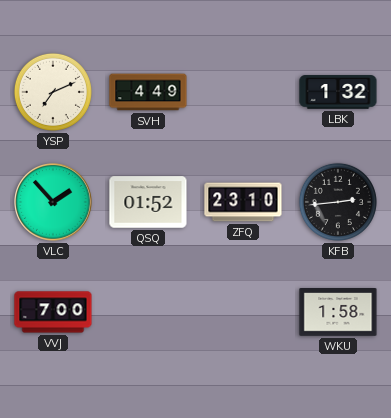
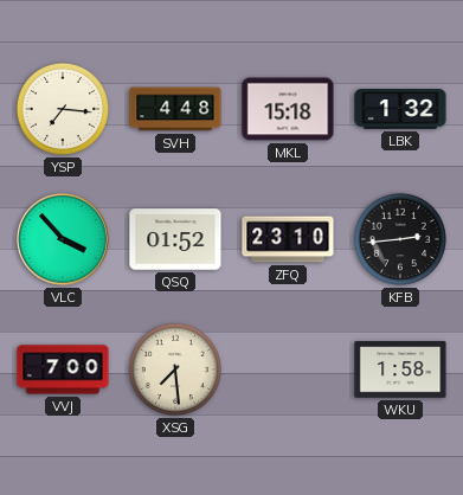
YSP: 7:11 -> 7:16
SVH: 4:49 -> 4:48
MKL: none -> 15:18
VLC: 1:53 -> 3:53
XSG: none -> 7:29
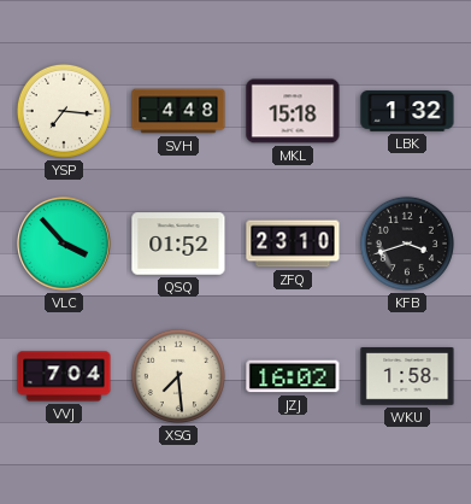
KFB: 2:44 -> 3:42
VVJ: 7:00 -> 7:04
JZJ: none -> 16:02
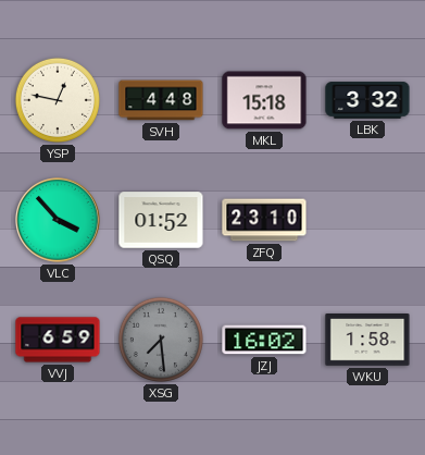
YSP: 7:16 -> 12:47
LBK: 1:32 -> 3:32
KFB: 3:42 -> none
VVJ: 7:04 -> 6:59
XSG dial: cream -> grey
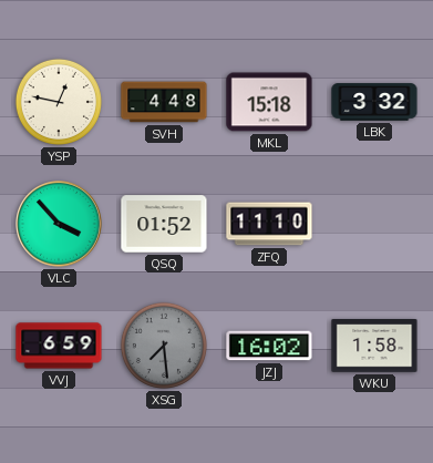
ZFQ: 23:10 -> 11:10
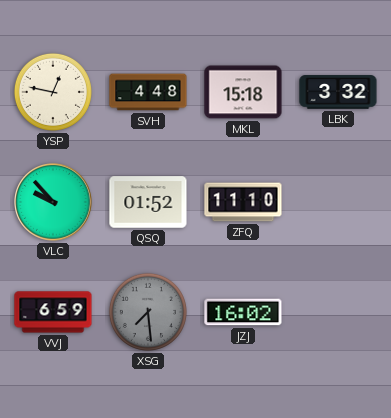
VLC: 3:53 -> 9:53
WKU: 1:58 -> none
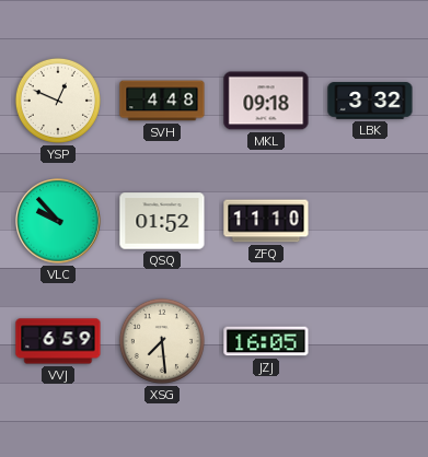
YSP: 12:47 -> 12:49
MKL: 15:18 -> 09:18
XSG dial: grey -> cream
JZJ: 16:02 -> 16:05
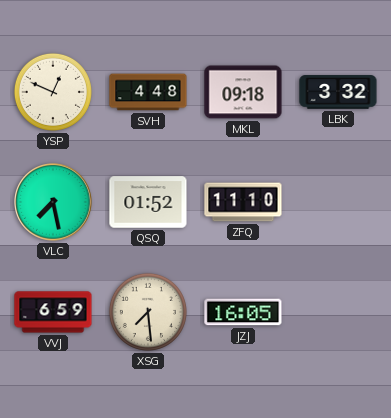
VLC: 9:53 -> 7:28
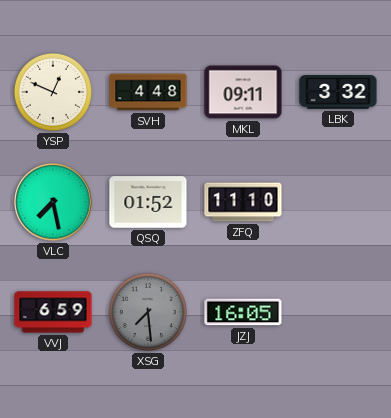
MKL: 09:18 -> 09:11
XSG dial: cream -> grey
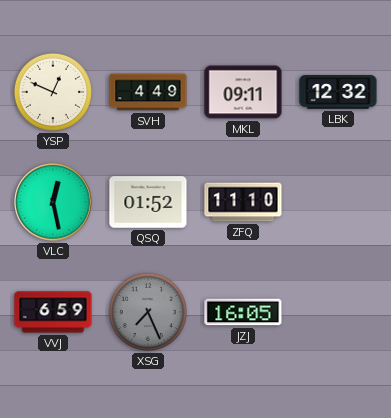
SVH: 4:48 -> 4:49
LBK: 3:32 -> 12:32
VLC: 7:28 -> 12:28
XSG: 7:29 -> 7:26
